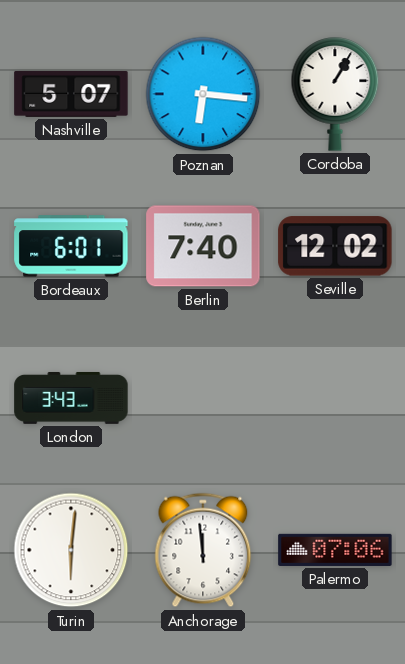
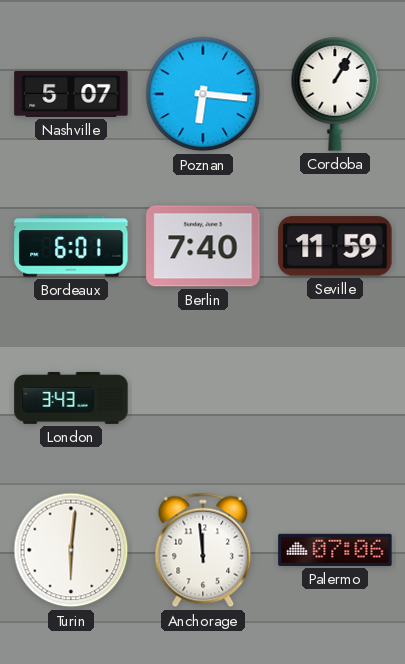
Seville: 12:02 -> 11:59
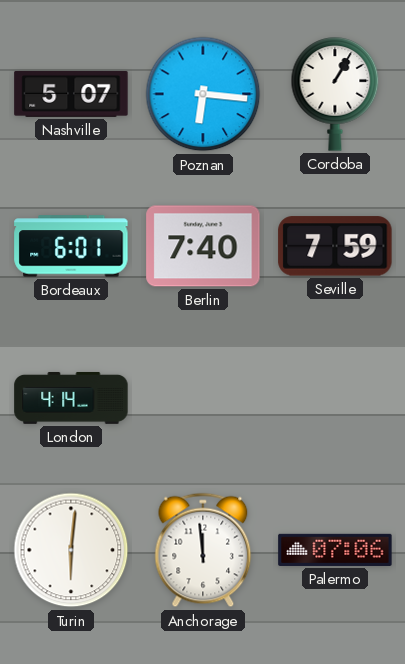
Seville: 11:59 -> 7:59
London: 3:43 -> 4:14
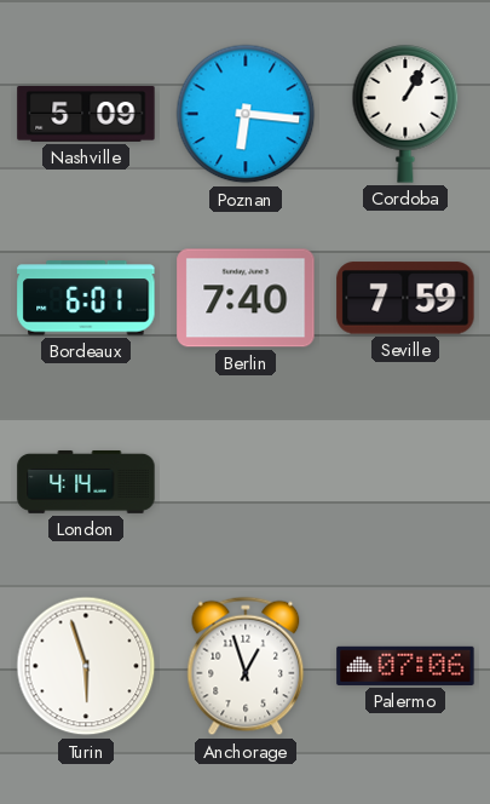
Nashville: 5:07 -> 5:09
Turin: 6:01 -> 5:57
Anchorage: 11:59 -> 12:57
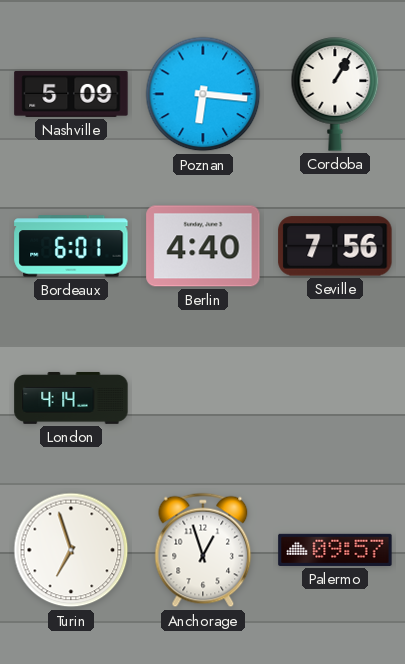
Berlin: 7:40 -> 4:40
Seville: 7:59 -> 7:56
Turin: 5:57 -> 6:57
Palermo: 07:06 -> 09:57
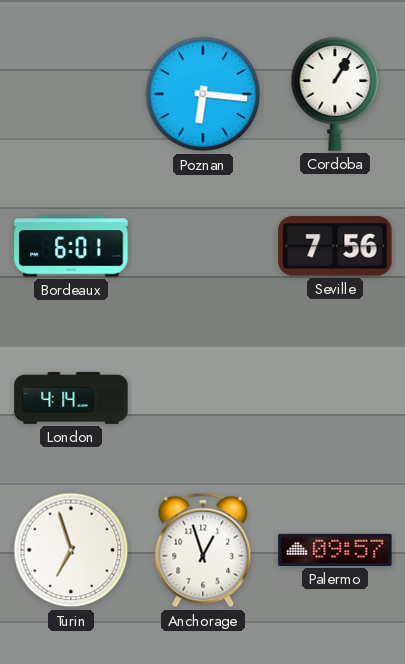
Nashville: 5:09 -> none
Berlin: 4:40 -> none
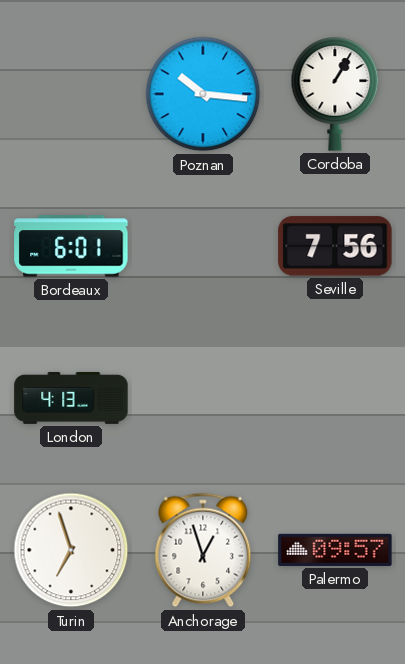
Poznan: 6:16 -> 10:16
London: 4:14 -> 4:13
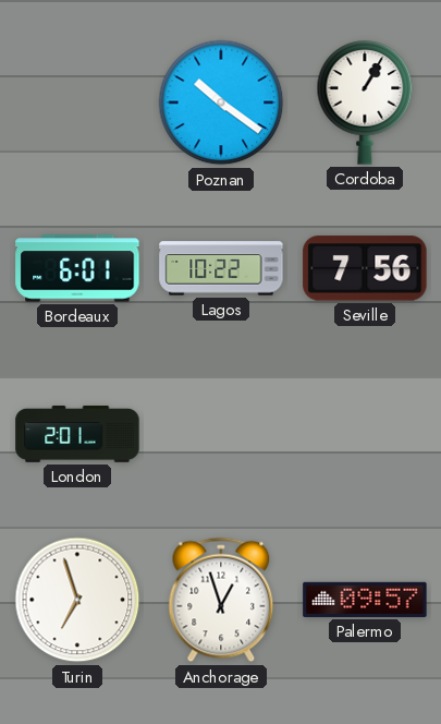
Poznan: 10:16 -> 10:21
Lagos: none -> 10:22
London: 4:13 -> 2:01
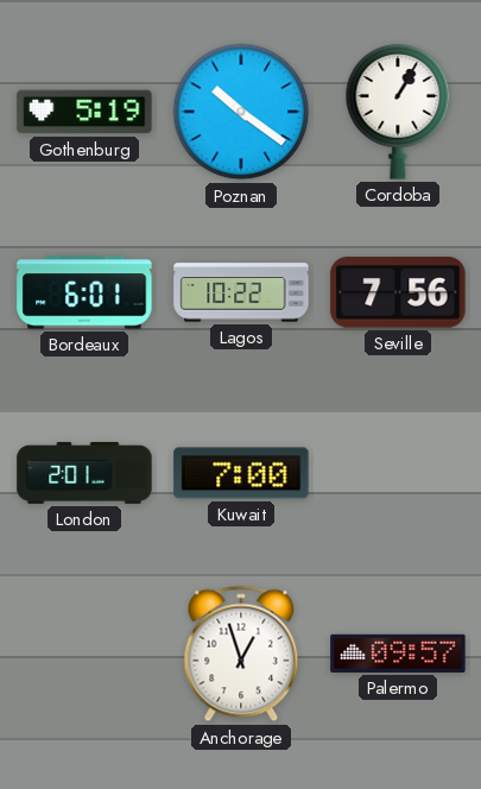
Gothenburg: none -> 5:19
Kuwait: none -> 7:00
Turin: 6:57 -> none
